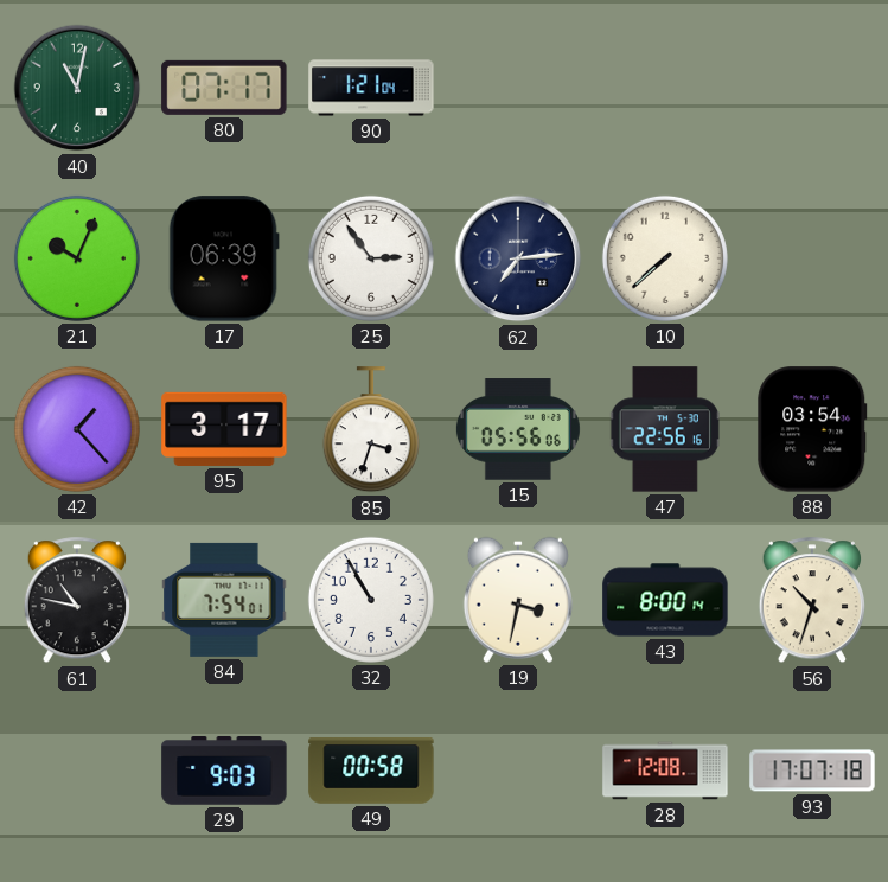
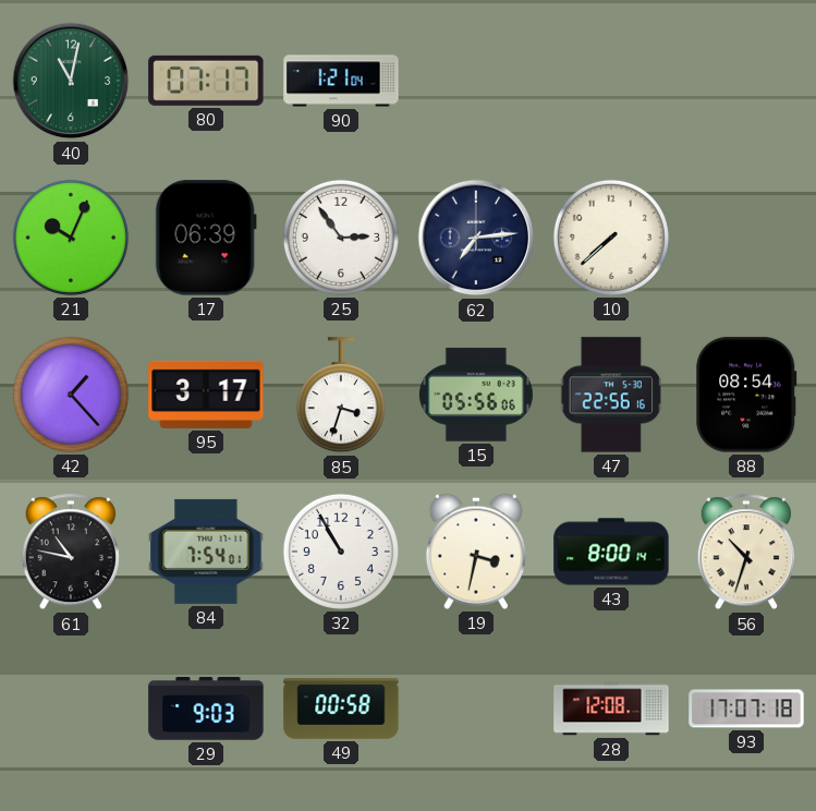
88: 03:54 -> 08:54
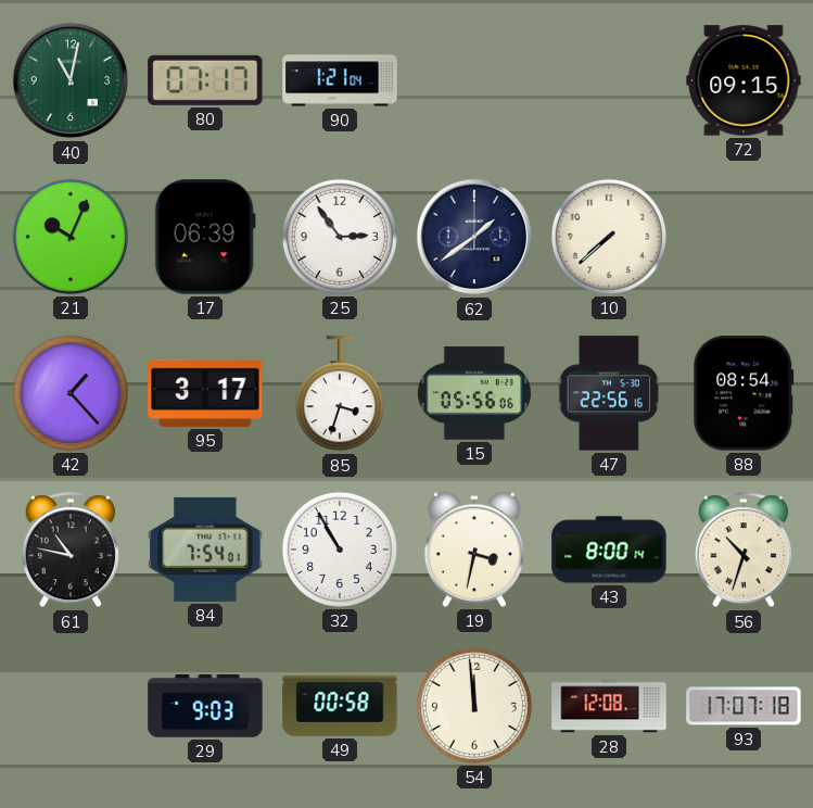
72: none -> 09:15
62: 7:14 -> 1:39
54: none -> 11:59
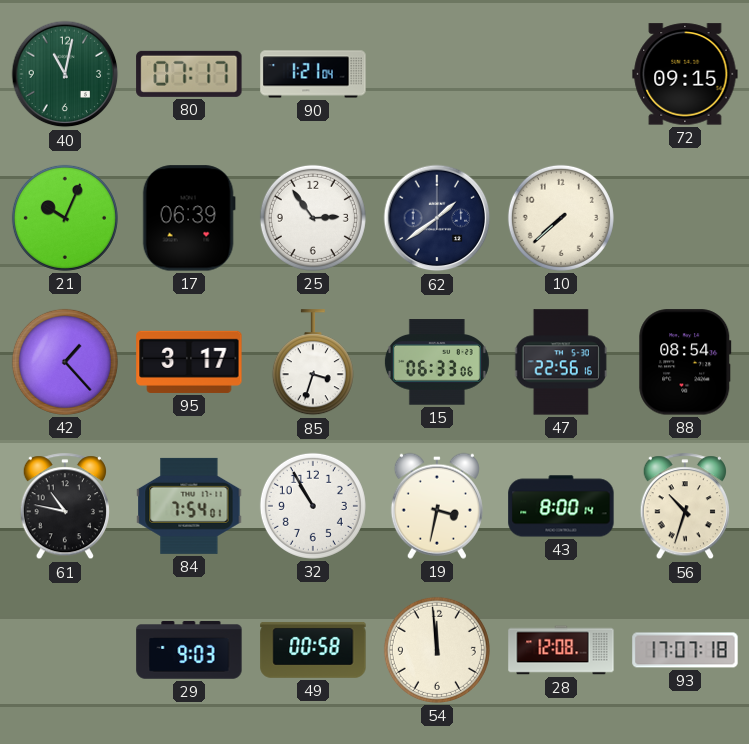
15: 05:56 -> 06:33
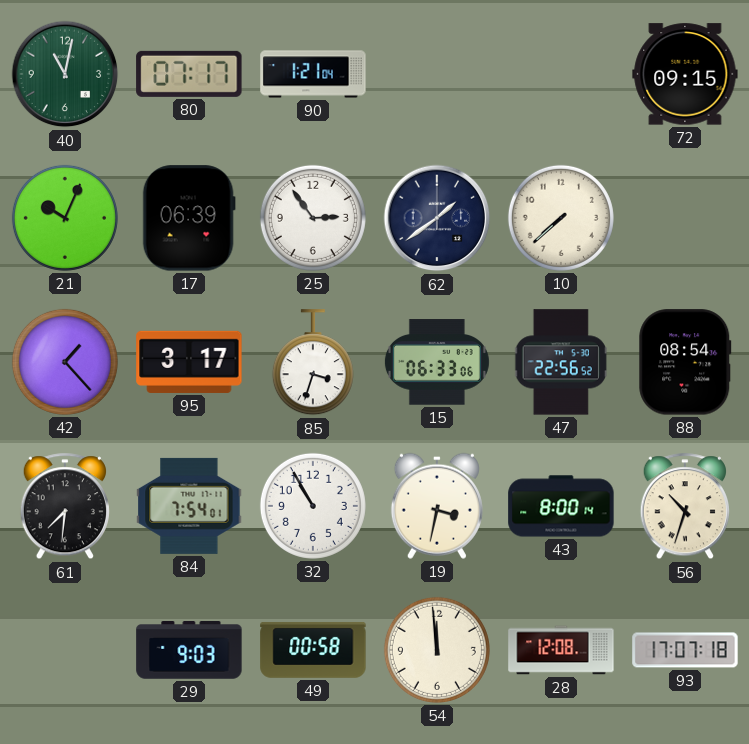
47: 22:56:16 -> 22:56:52
61: 10:47 -> 7:31
